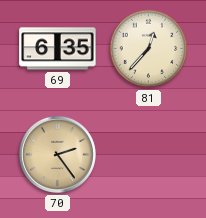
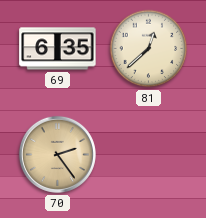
81: 12:37 -> 12:38
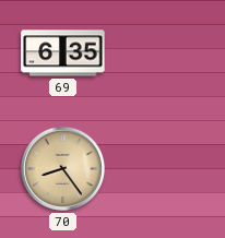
81: 12:38 -> none
70: 2:24 -> 8:24
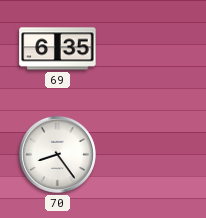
70 dial: champagne -> white
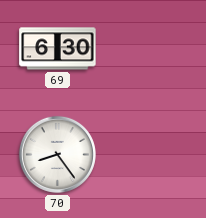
69: 6:35 -> 6:30
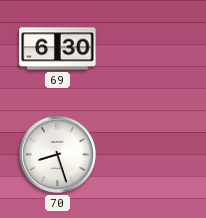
70: 8:24 -> 8:27
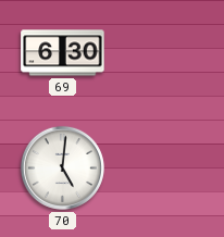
70: 8:27 -> 5:01
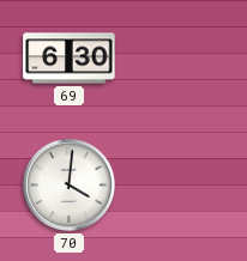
70: 5:01 -> 4:01
